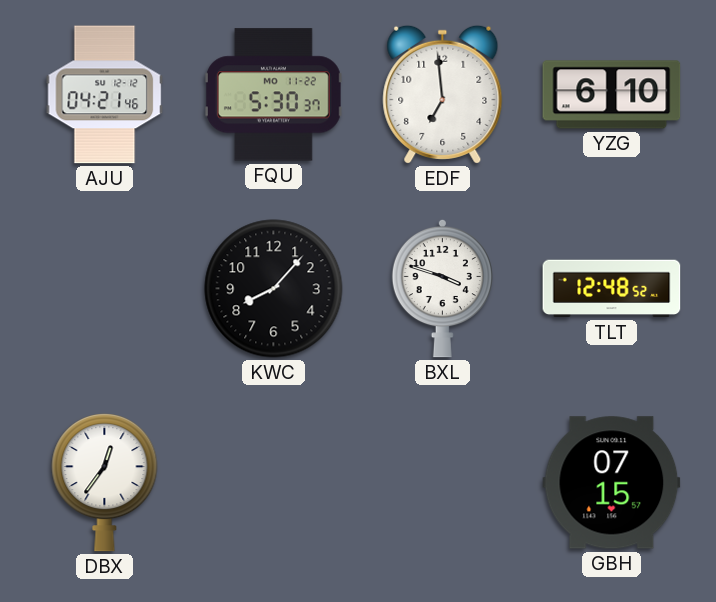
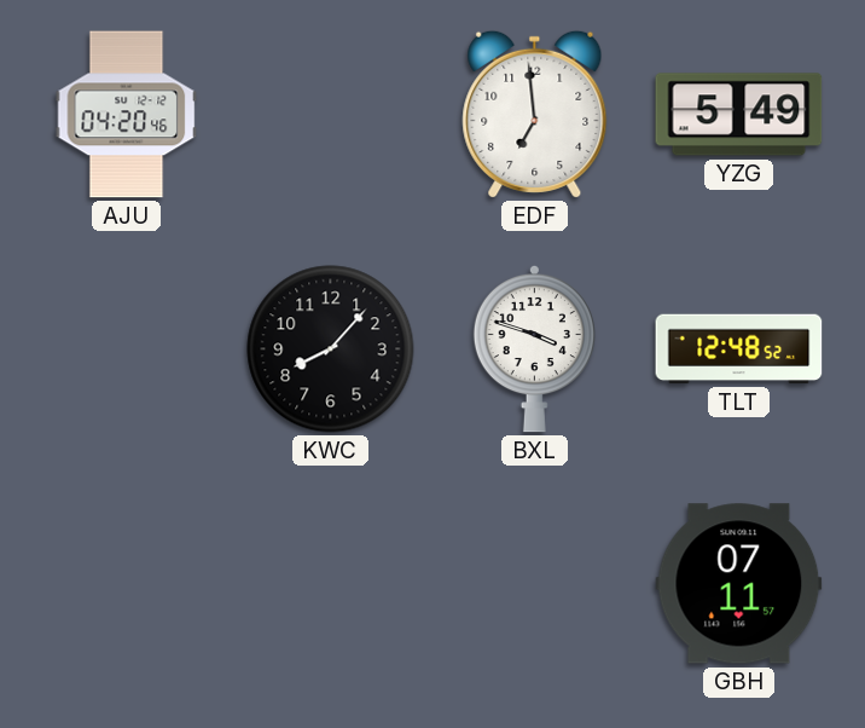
AJU: 04:21 -> 04:20
FQU: 5:30 -> none
YZG: 6:10 -> 5:49
DBX: 12:36 -> none
GBH: 07:15 -> 07:11
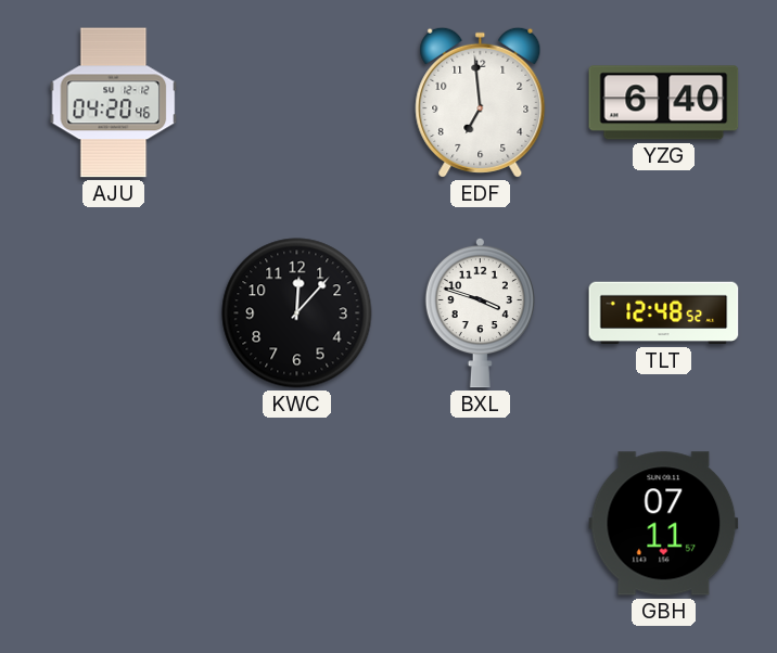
YZG: 5:49 -> 6:40
KWC: 8:07 -> 12:07
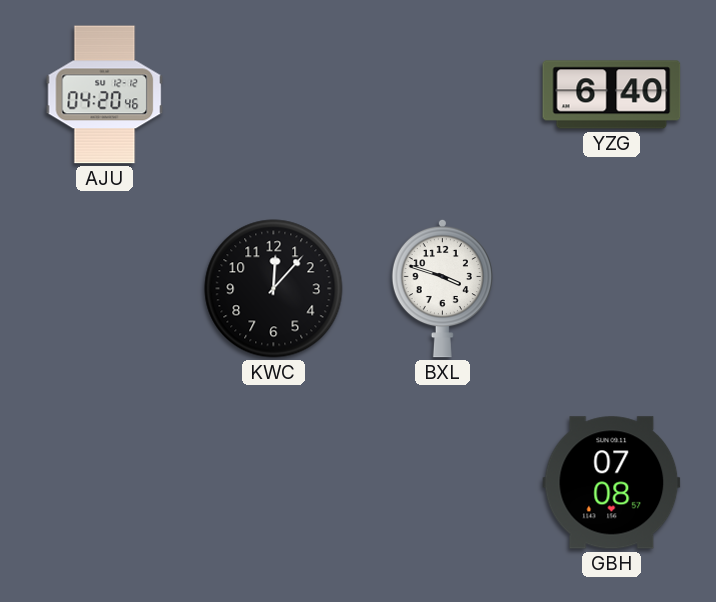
EDF: 6:59 -> none
TLT: 12:48 -> none
GBH: 07:11 -> 07:08
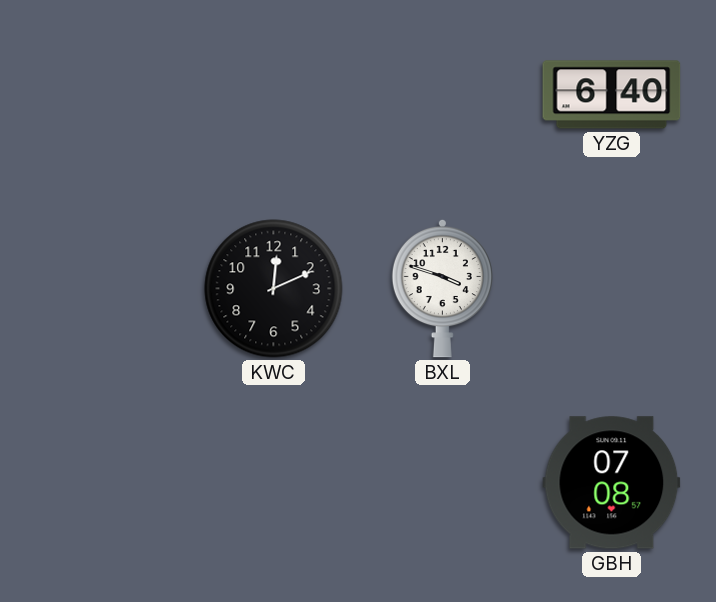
AJU: 04:20 -> none
KWC: 12:07 -> 12:11
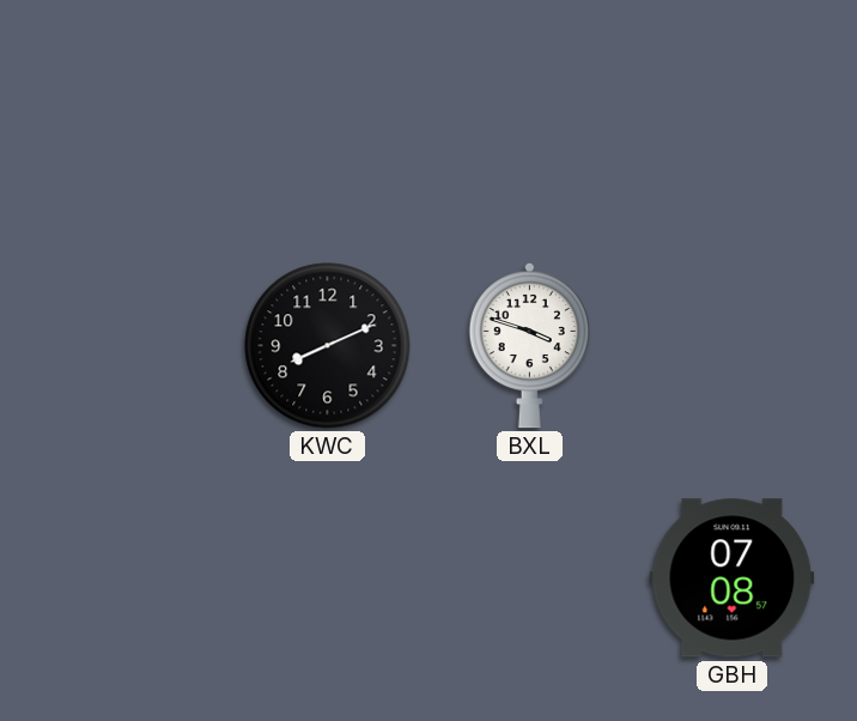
YZG: 6:40 -> none
KWC: 12:11 -> 8:11
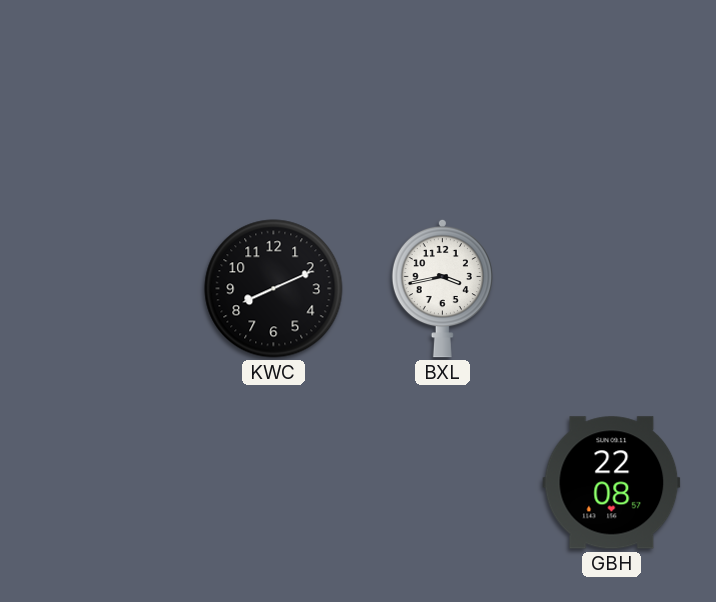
BXL: 3:48 -> 3:43
GBH: 07:08 -> 22:08
